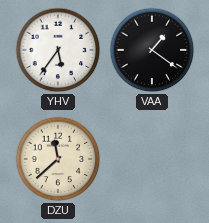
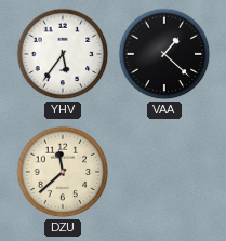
VAA: 1:21 -> 1:22
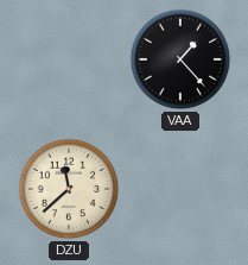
YHV: 5:36 -> none
VAA: 1:22 -> 1:23
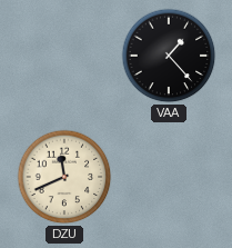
DZU: 11:38 -> 11:41
